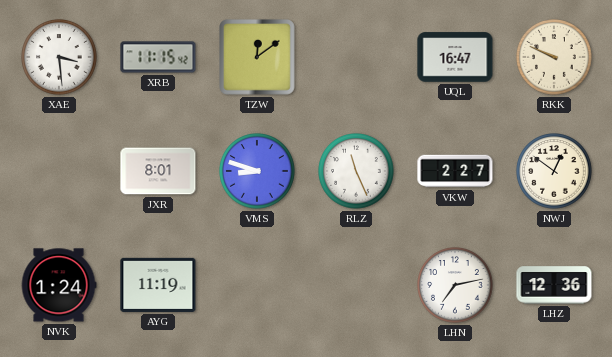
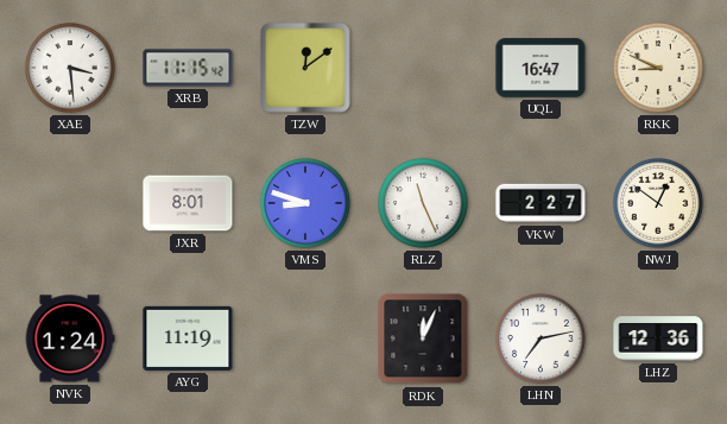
RKK: 9:49 -> 8:49
RDK: none -> 12:04
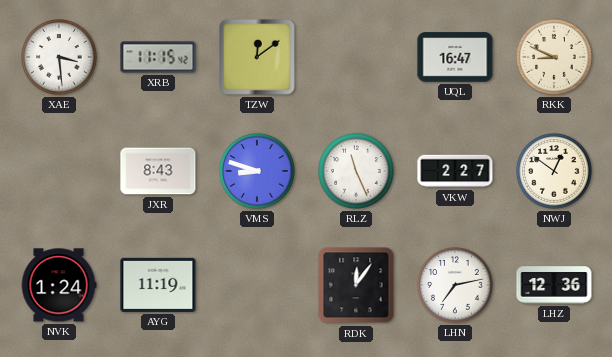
JXR: 8:01 -> 8:43
RDK: 12:04 -> 12:06
